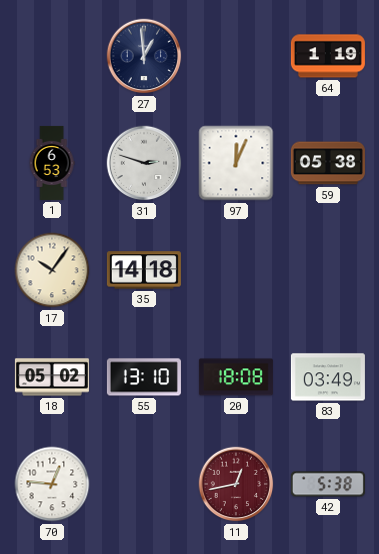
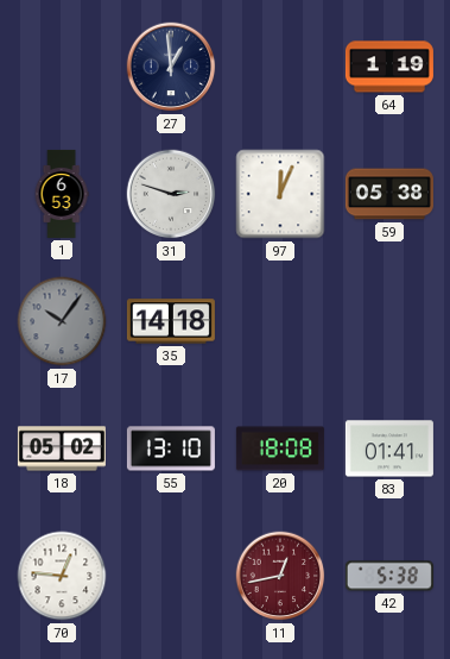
17 dial: cream -> grey
83: 03:49 -> 01:41
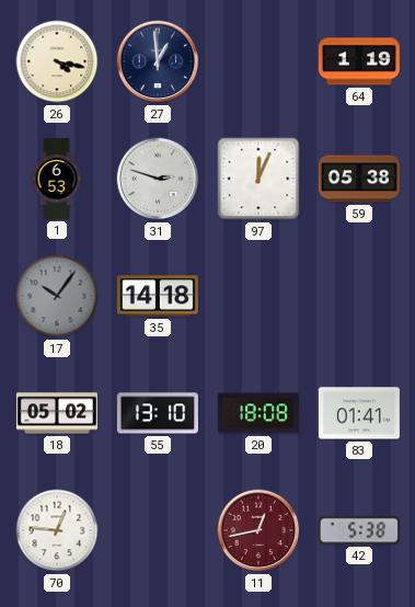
26: none -> 4:17
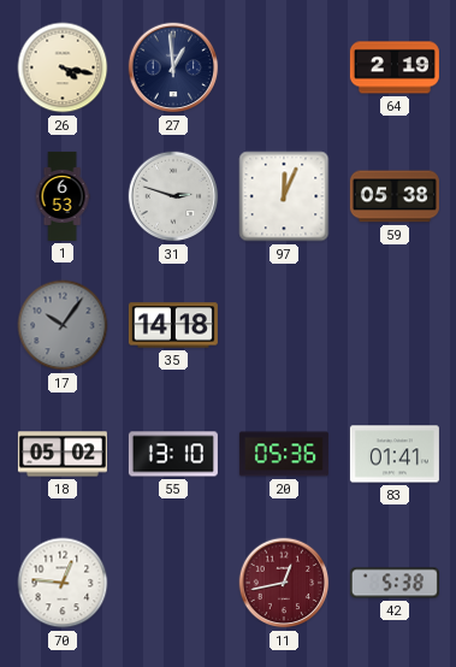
64: 1:19 -> 2:19
20: 18:08 -> 05:36
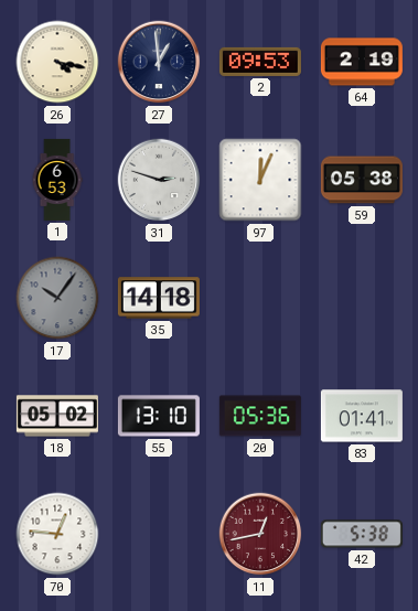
2: none -> 09:53
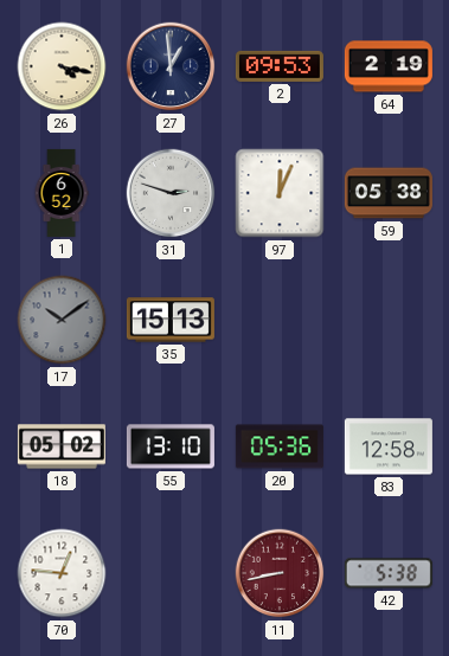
1: 6:53 -> 6:52
17: 10:06 -> 10:09
35: 14:18 -> 15:13
83: 01:41 -> 12:58
11: 12:43 -> 8:43
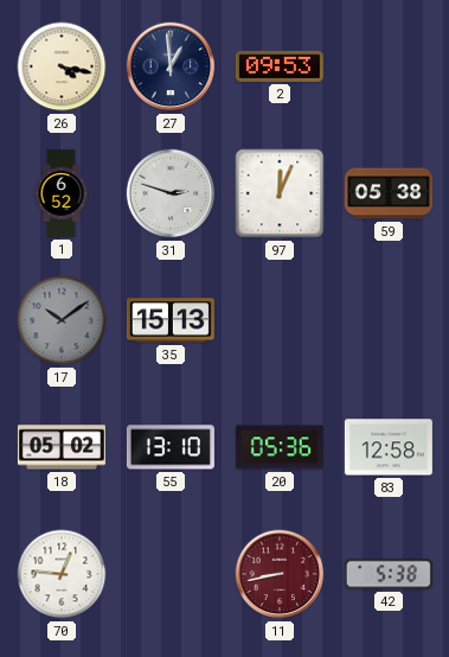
64: 2:19 -> none
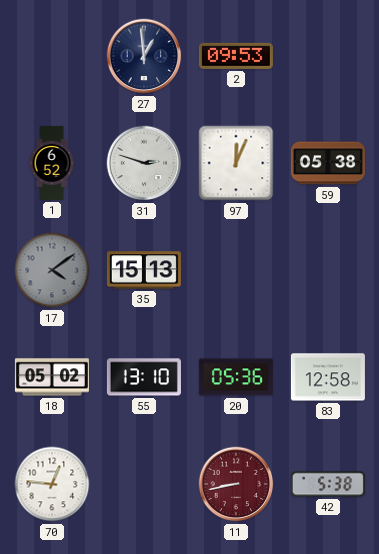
26: 4:17 -> none
17: 10:09 -> 4:09
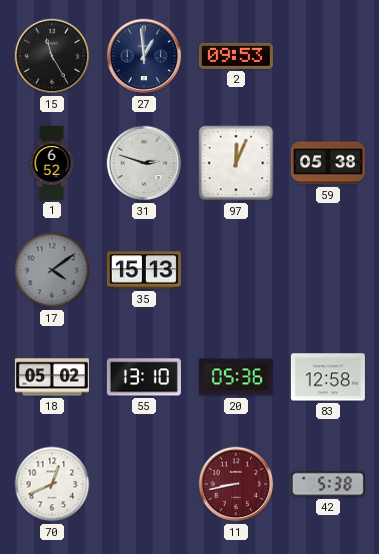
15: none -> 11:25
70: 12:46 -> 12:41
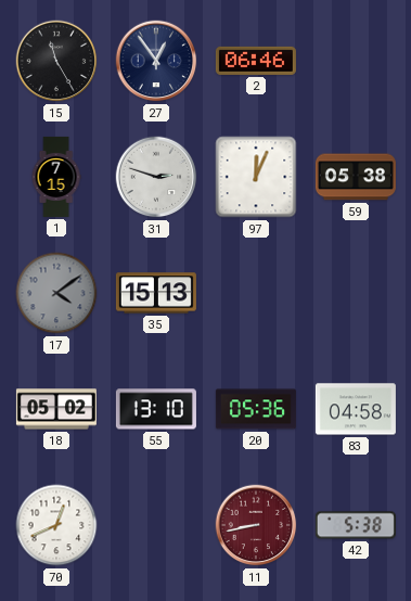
27: 12:59 -> 12:54
2: 09:53 -> 06:46
1: 6:52 -> 7:15
83: 12:58 -> 04:58
